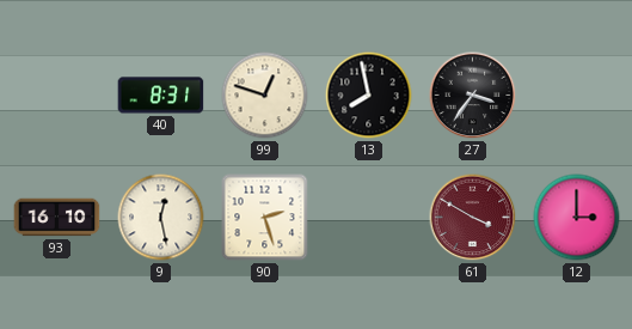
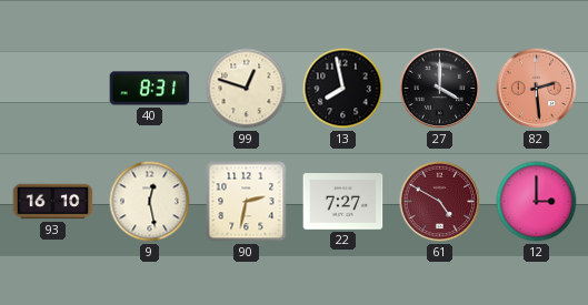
27: 3:36 -> 4:00
82: none -> 2:29
90: 2:27 -> 2:32
22: none -> 7:27
61: 3:50 -> 4:50
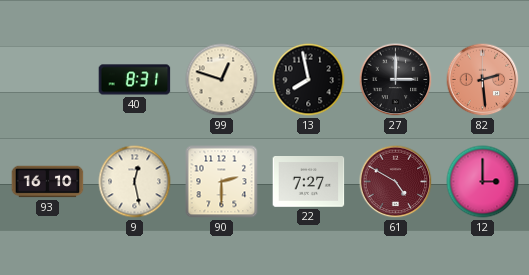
27: 4:00 -> 3:00
90: 2:32 -> 2:30
